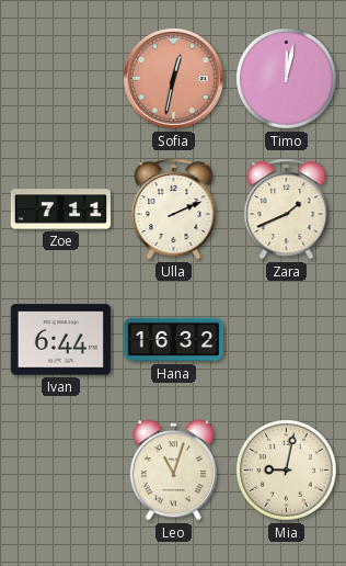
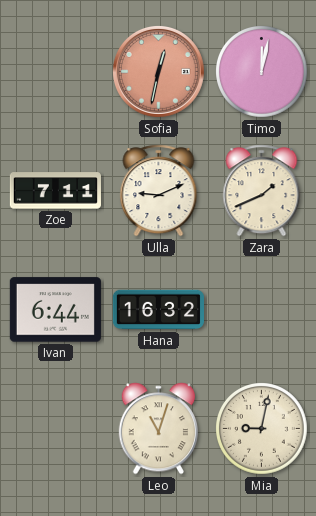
Ulla: 2:11 -> 9:11
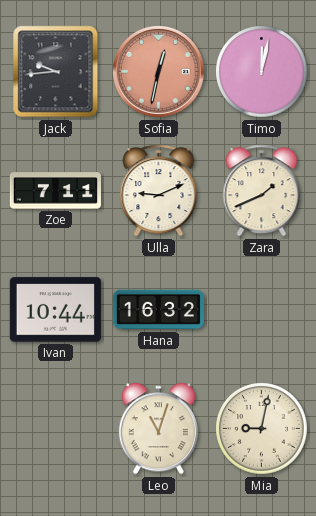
Jack: none -> 9:44
Ivan: 6:44 -> 10:44
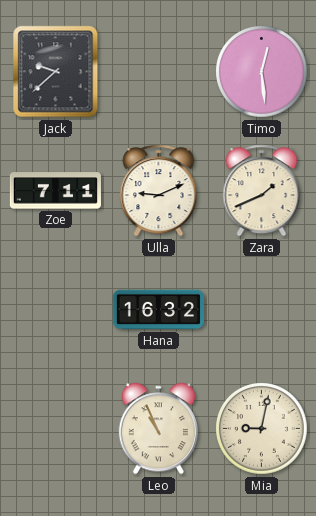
Jack: 9:44 -> 9:38
Sofia: 12:32 -> none
Timo: 12:02 -> 12:29
Ivan: 10:44 -> none
Leo: 11:03 -> 10:56
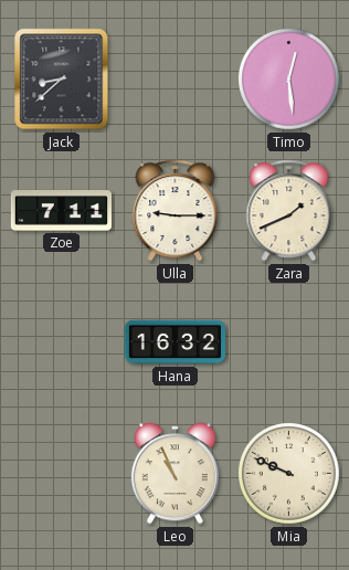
Jack: 9:38 -> 8:38
Ulla: 9:11 -> 9:15
Mia: 9:02 -> 9:49
